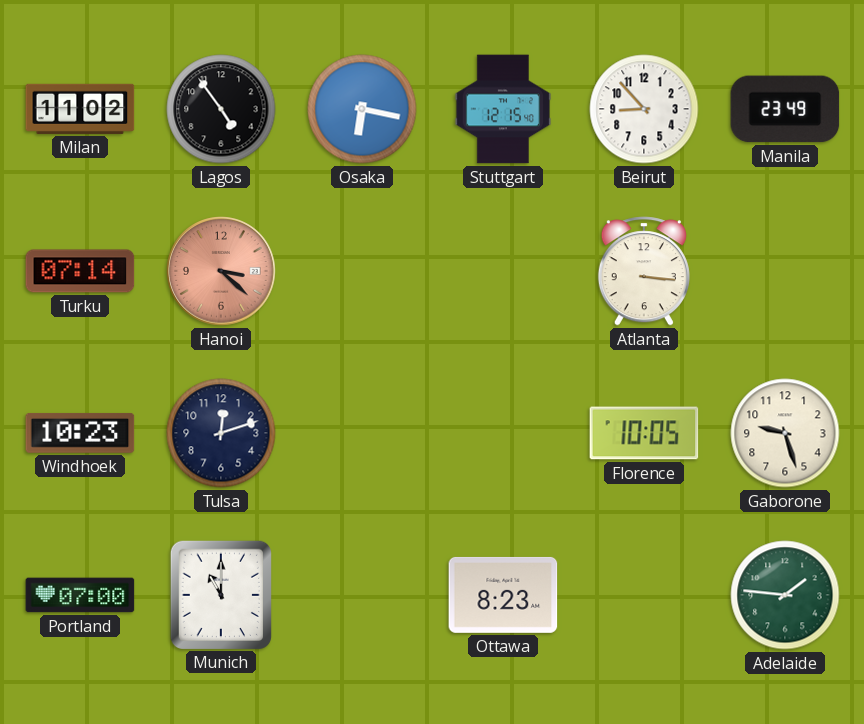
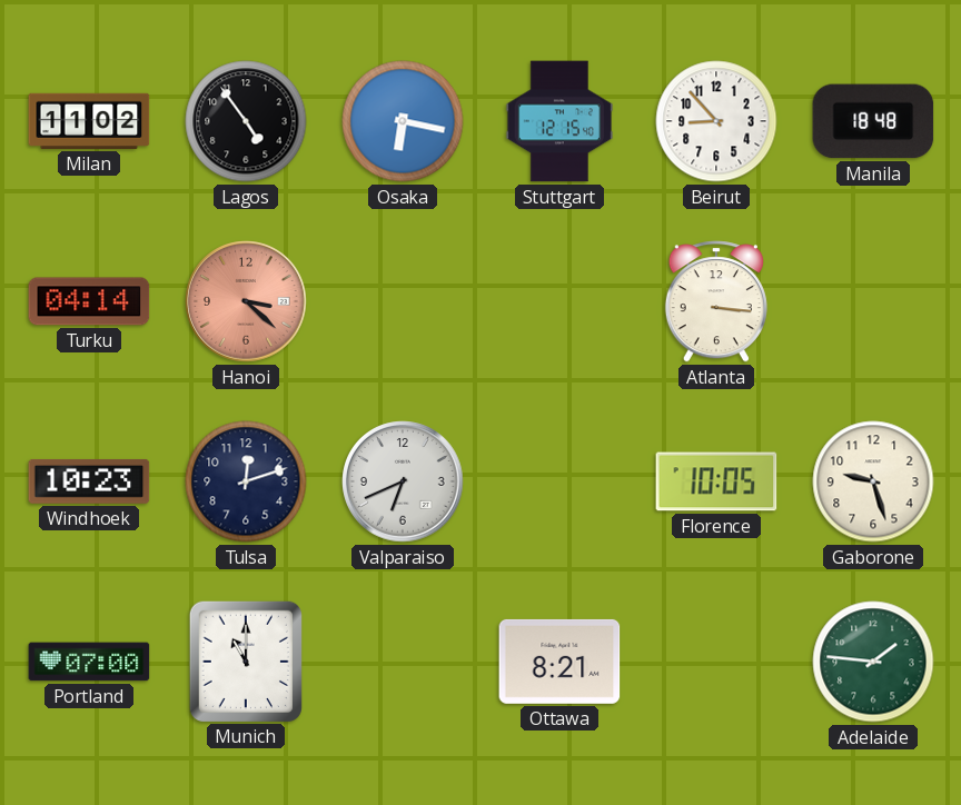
Manila: 23:49 -> 18:48
Turku: 07:14 -> 04:14
Valparaiso: none -> 6:41
Ottawa: 8:23 -> 8:21
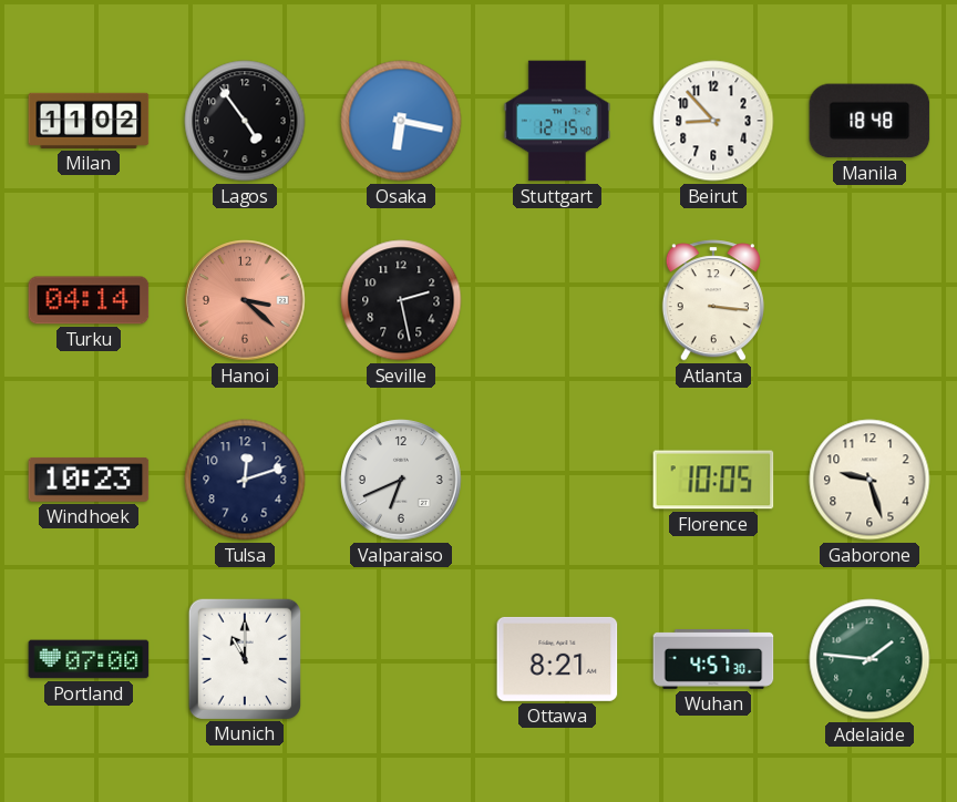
Seville: none -> 2:28
Wuhan: none -> 4:57
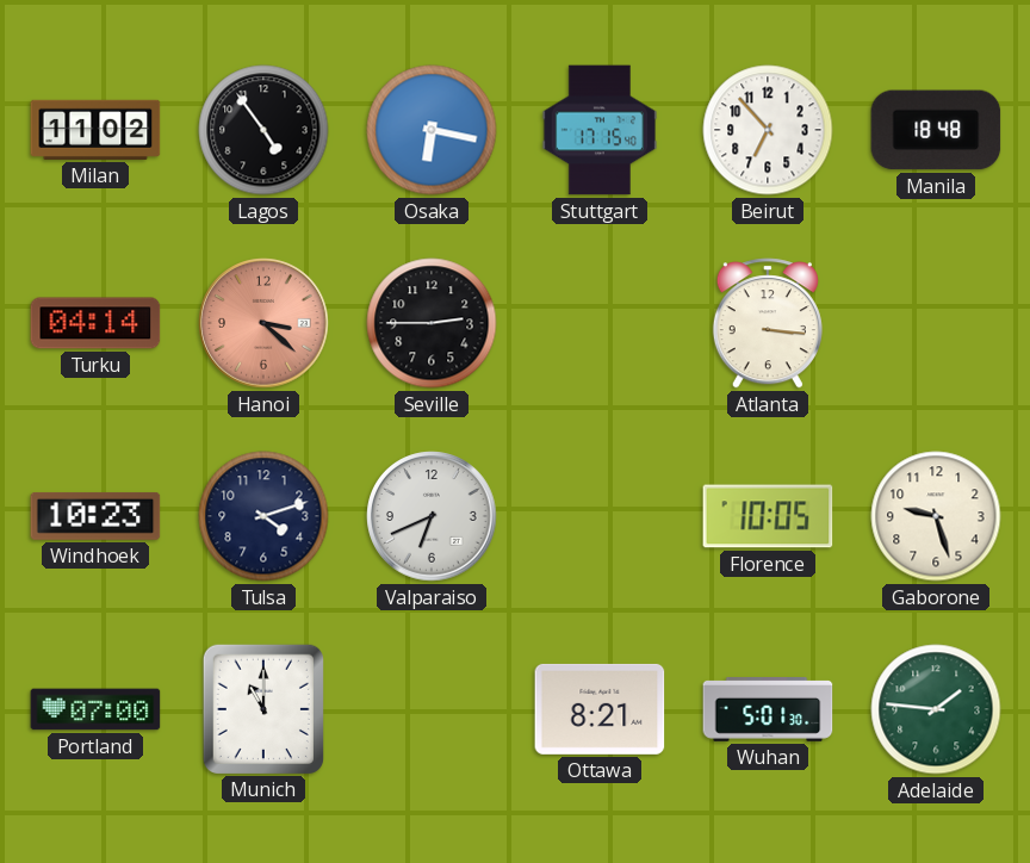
Stuttgart: 12:15 -> 17:15
Beirut: 8:53 -> 6:53
Seville: 2:28 -> 2:45
Tulsa: 12:12 -> 4:12
Wuhan: 4:57 -> 5:01
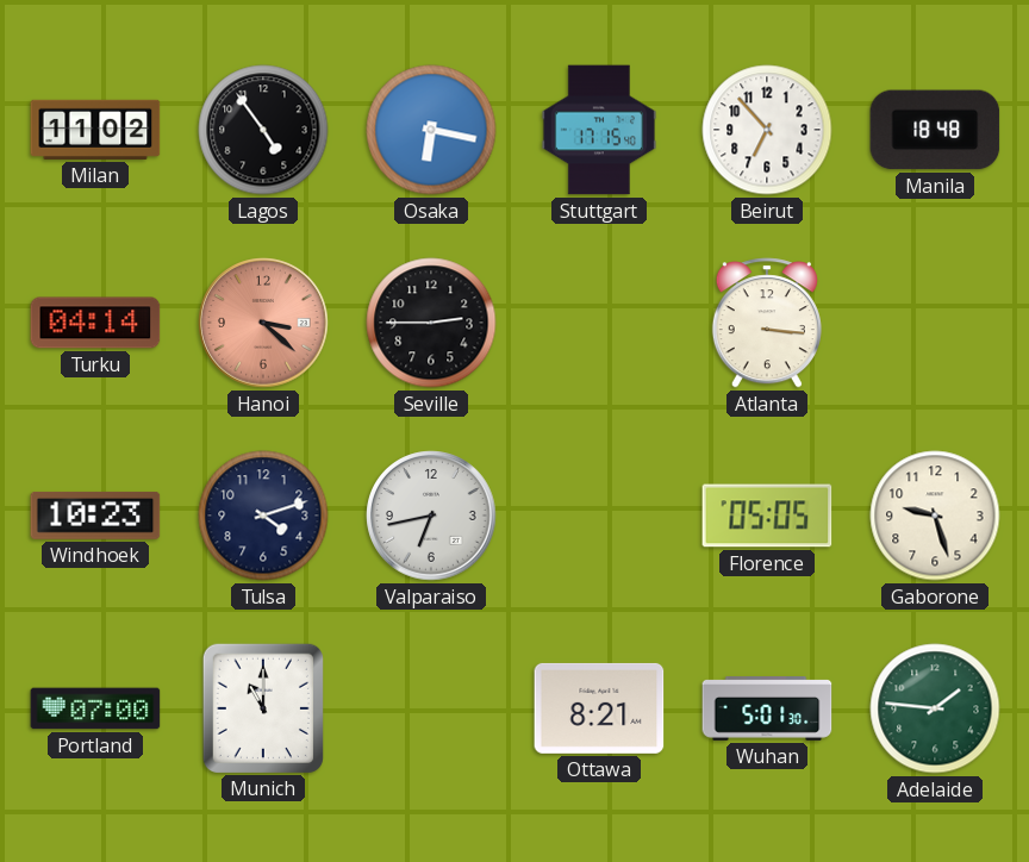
Valparaiso: 6:41 -> 6:43
Florence: 10:05 -> 05:05
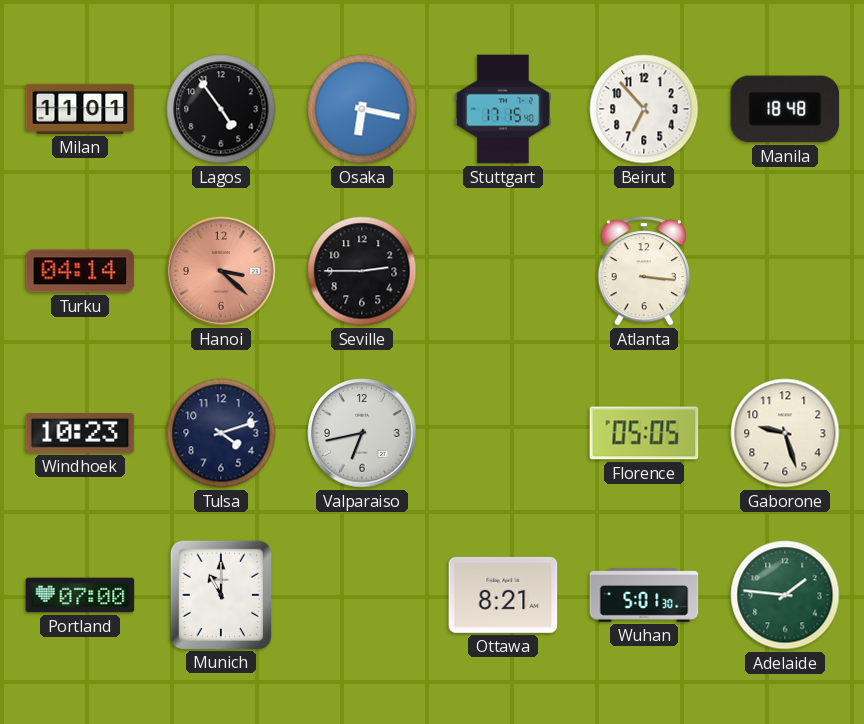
Milan: 11:02 -> 11:01
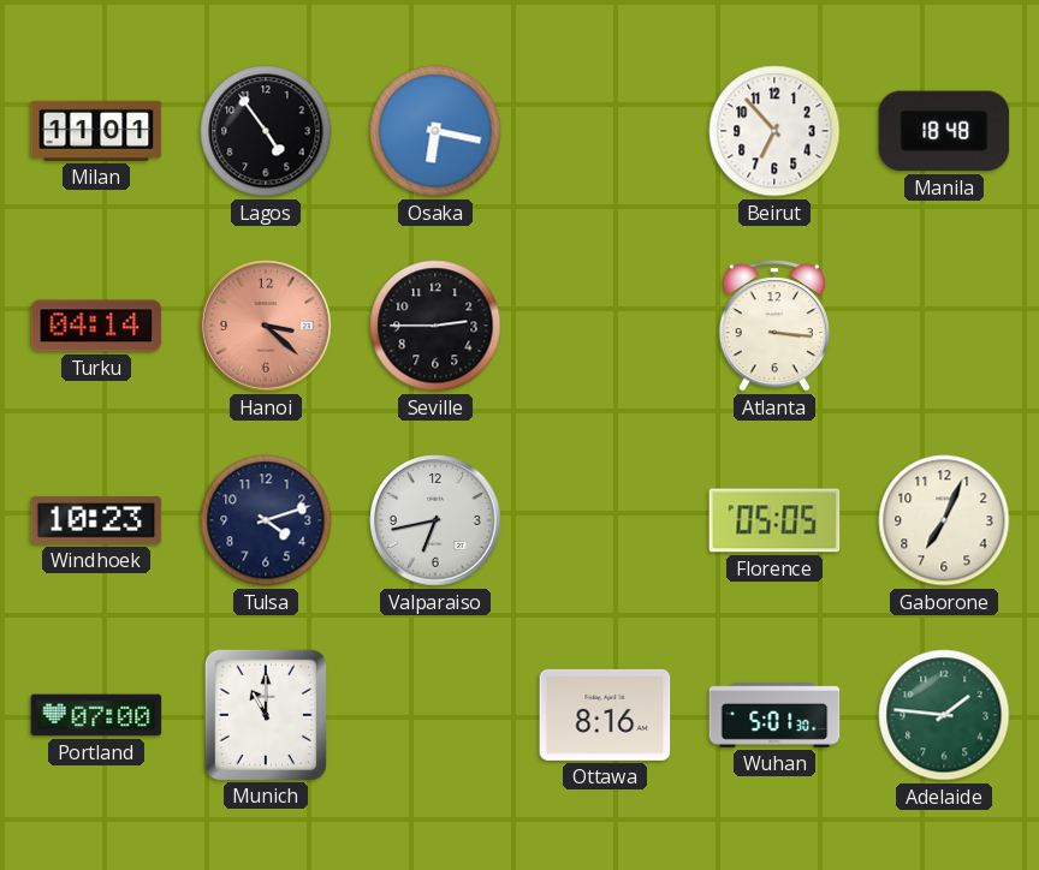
Stuttgart: 17:15 -> none
Gaborone: 9:27 -> 7:04
Ottawa: 8:21 -> 8:16
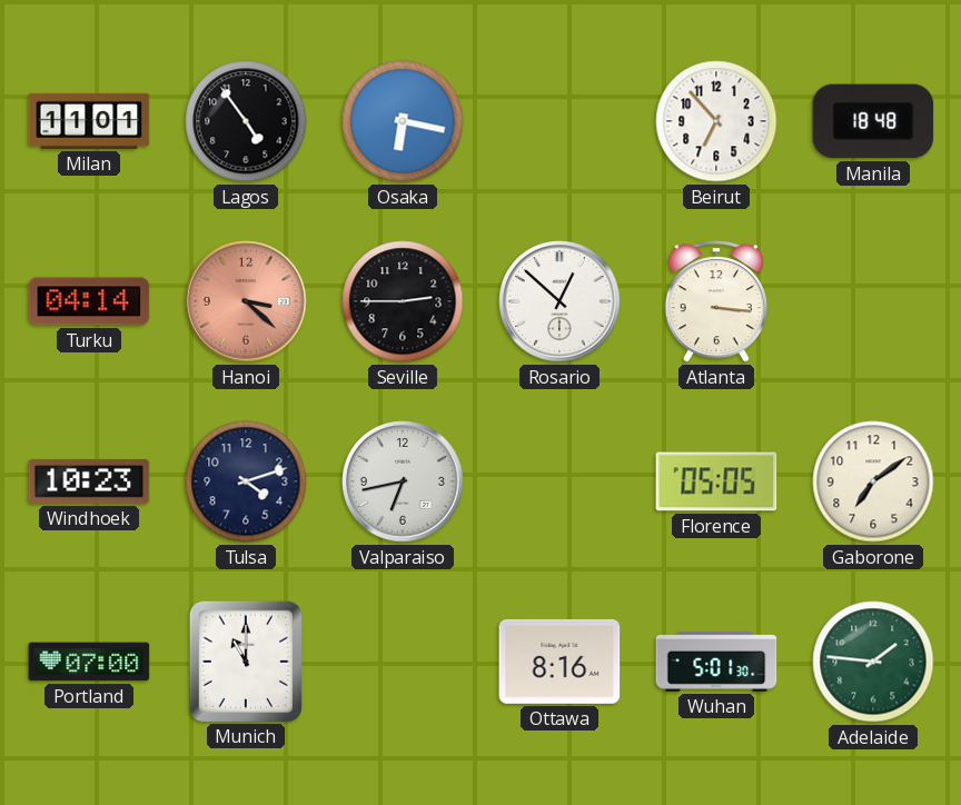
Rosario: none -> 12:52
Gaborone: 7:04 -> 7:09
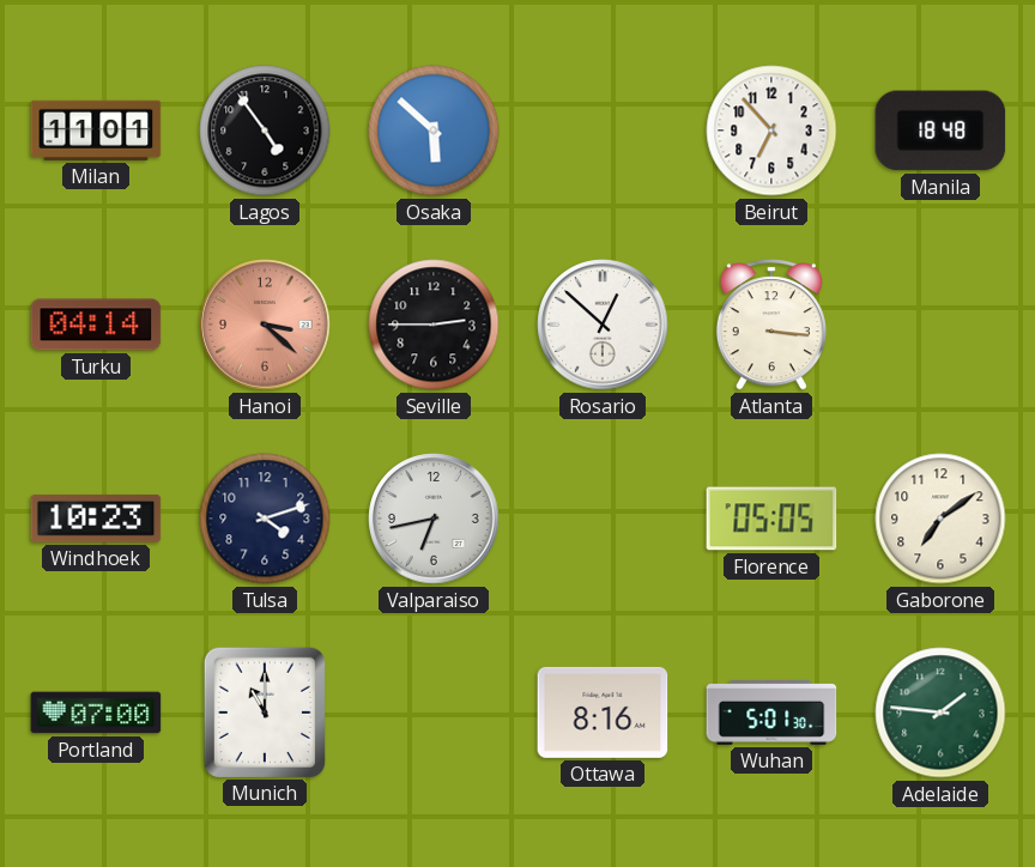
Osaka: 6:17 -> 5:52
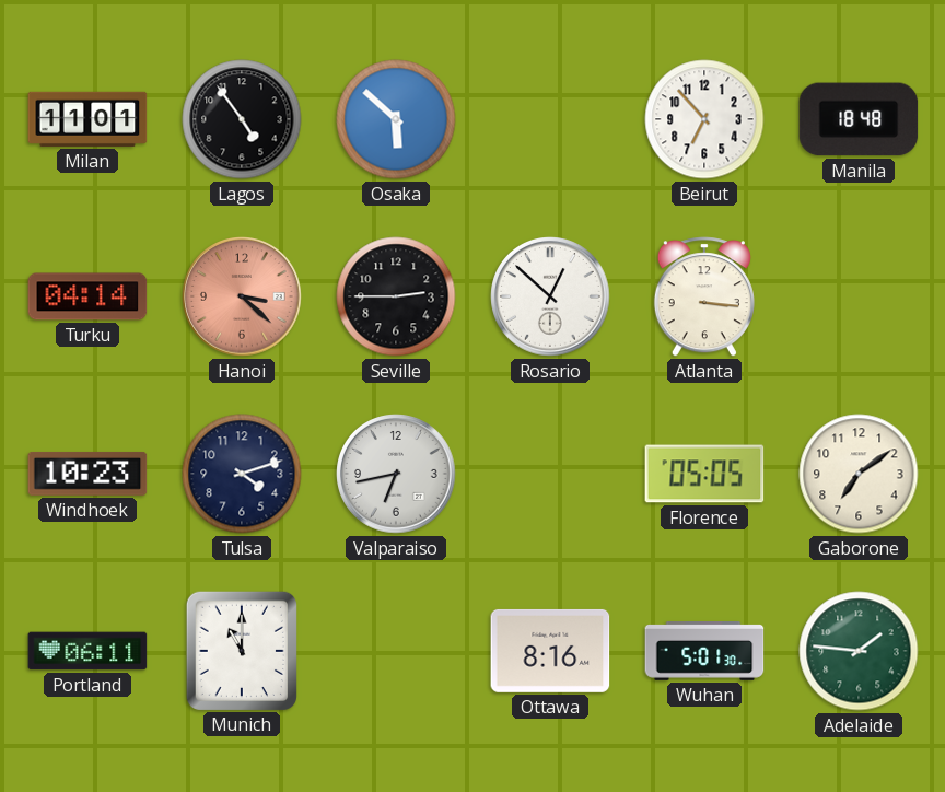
Portland: 07:00 -> 06:11
